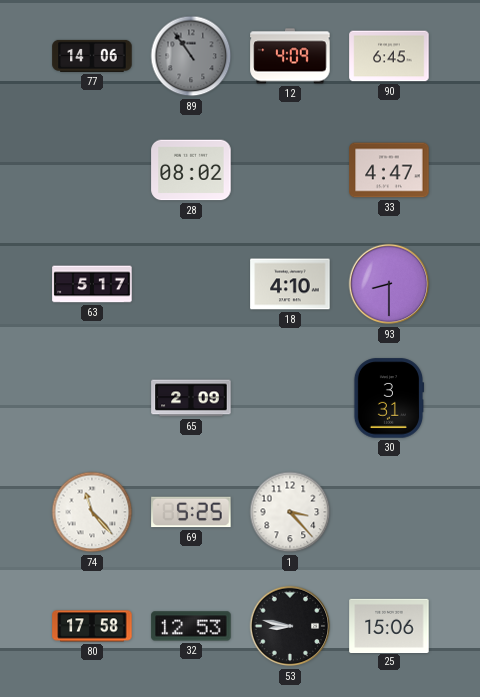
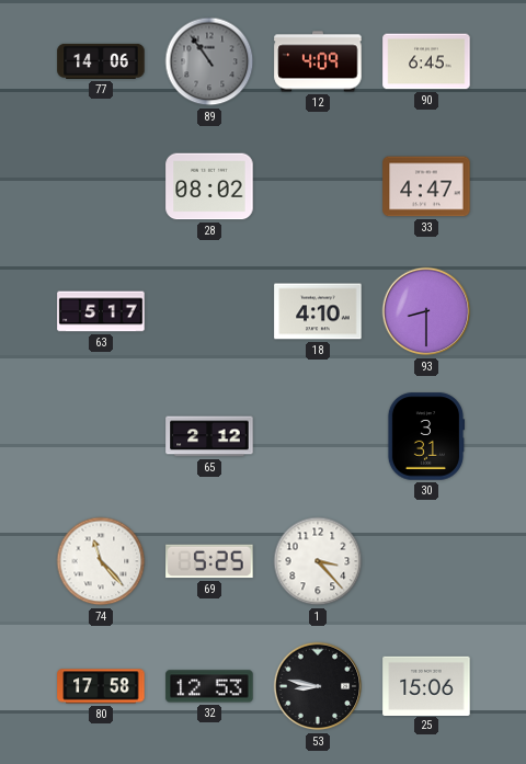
65: 2:09 -> 2:12
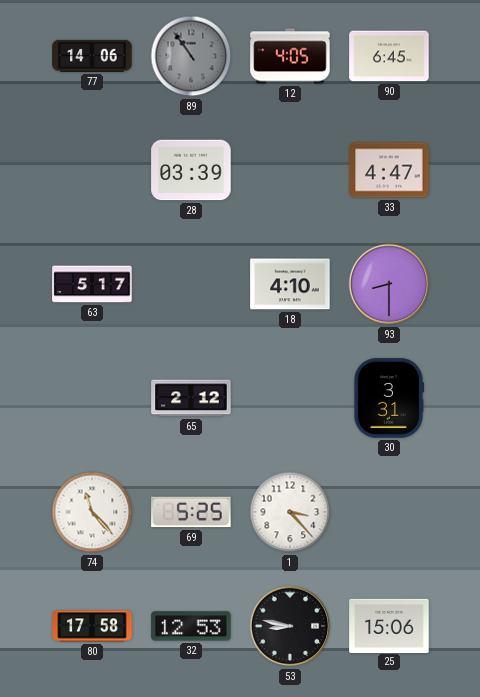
12: 4:09 -> 4:05
28: 08:02 -> 03:39
